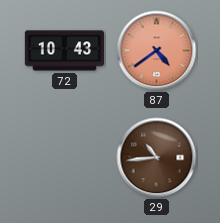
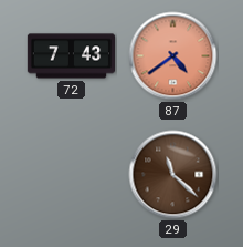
72: 10:43 -> 7:43
29: 10:44 -> 11:22
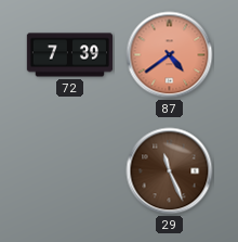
72: 7:43 -> 7:39
29: 11:22 -> 11:26
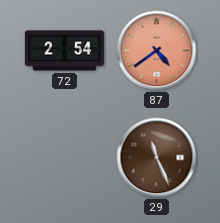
72: 7:39 -> 2:54
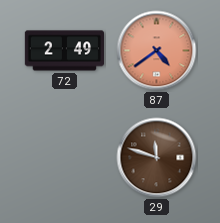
72: 2:54 -> 2:49
29: 11:26 -> 11:48
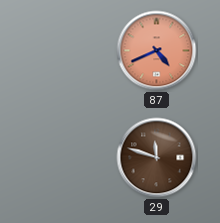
72: 2:49 -> none
87: 4:39 -> 4:41
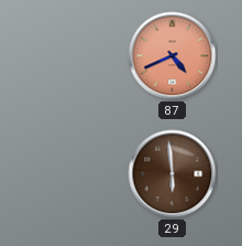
29: 11:48 -> 5:59
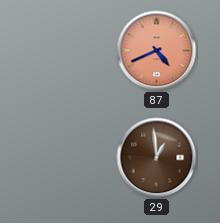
29: 5:59 -> 12:59
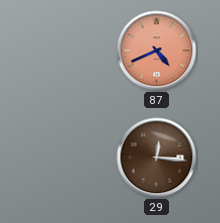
29: 12:59 -> 12:16
